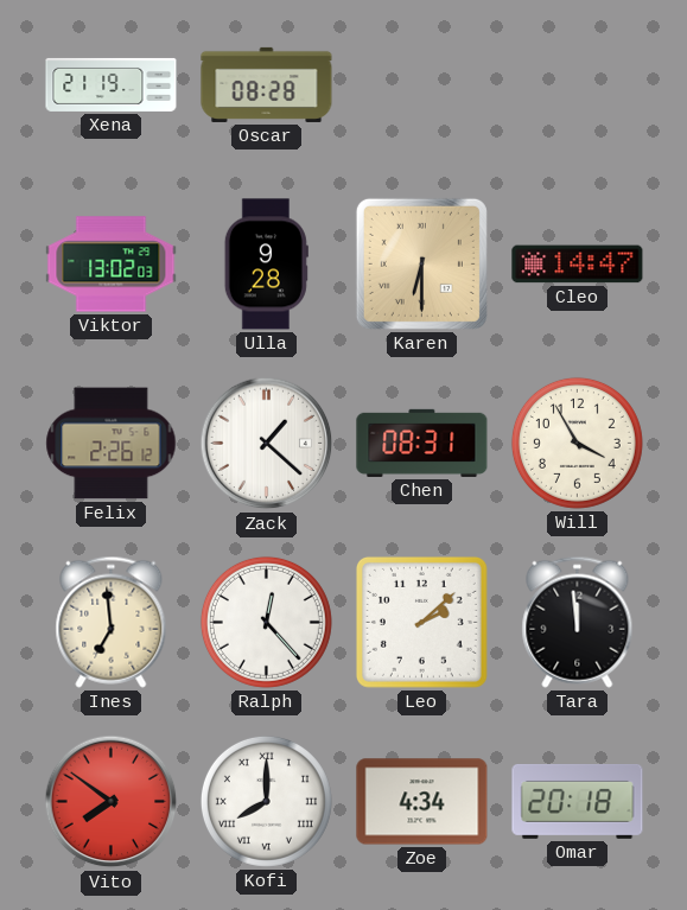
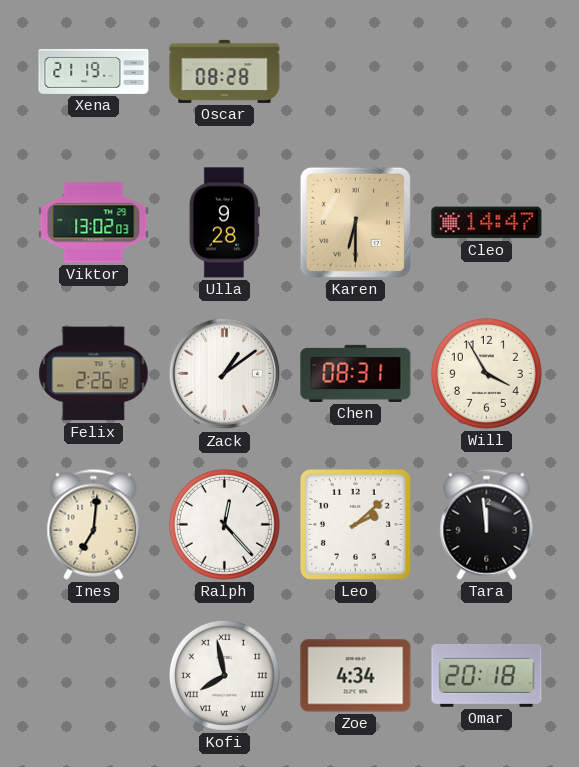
Zack: 1:22 -> 1:09
Ines: 6:59 -> 7:01
Vito: 7:51 -> none
Kofi: 8:00 -> 7:58
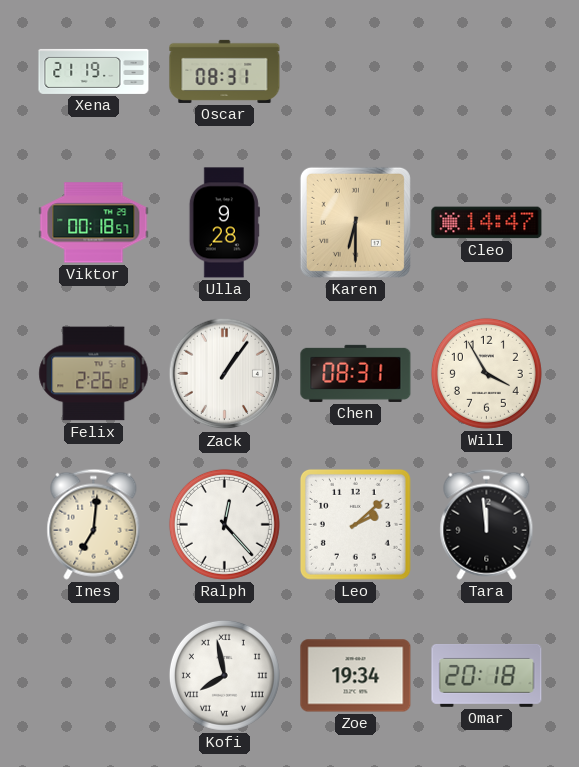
Oscar: 08:28 -> 08:31
Viktor: 13:02 -> 00:18
Zack: 1:09 -> 1:06
Zoe: 4:34 -> 19:34
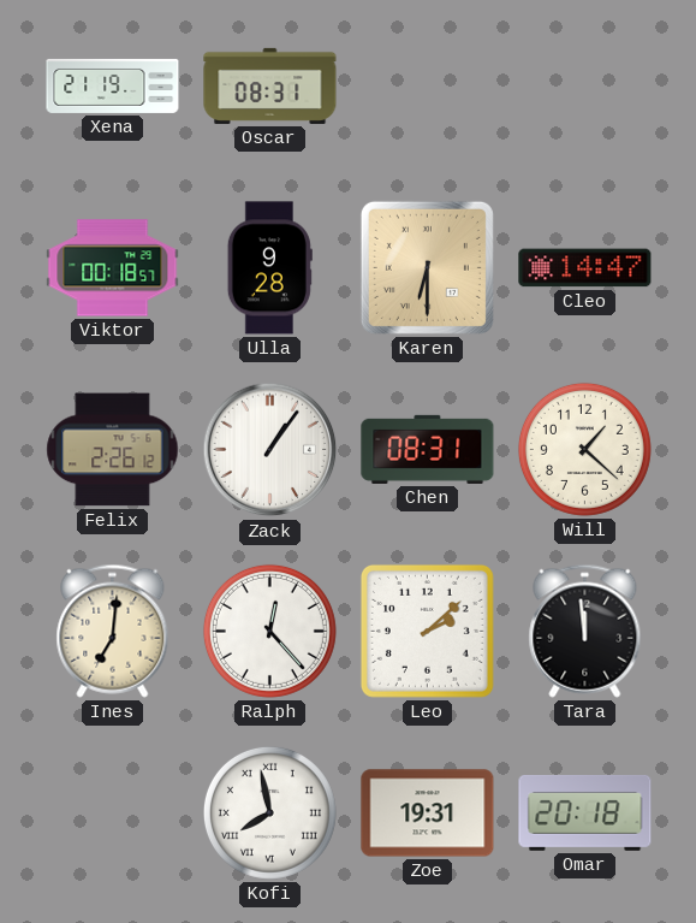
Will: 3:55 -> 1:22
Zoe: 19:34 -> 19:31
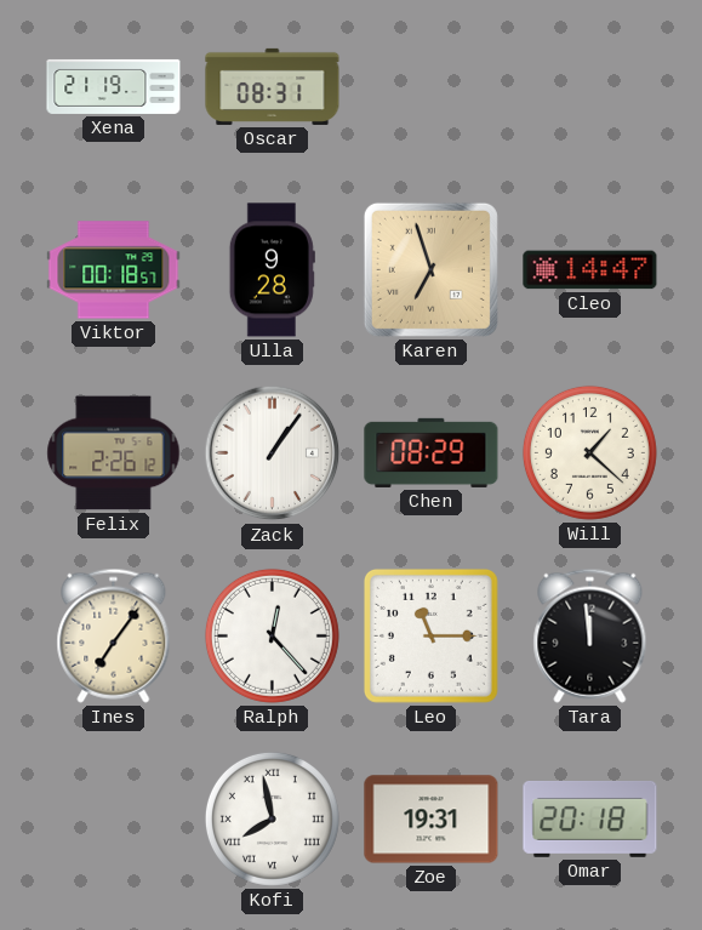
Karen: 6:30 -> 6:57
Chen: 08:31 -> 08:29
Ines: 7:01 -> 7:06
Leo: 2:08 -> 11:15
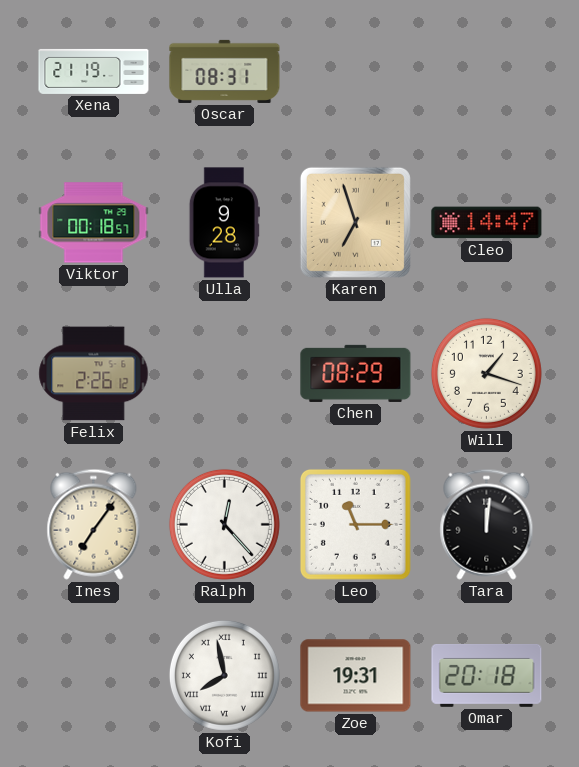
Zack: 1:06 -> none
Will: 1:22 -> 1:18
Tara: 11:59 -> 12:01
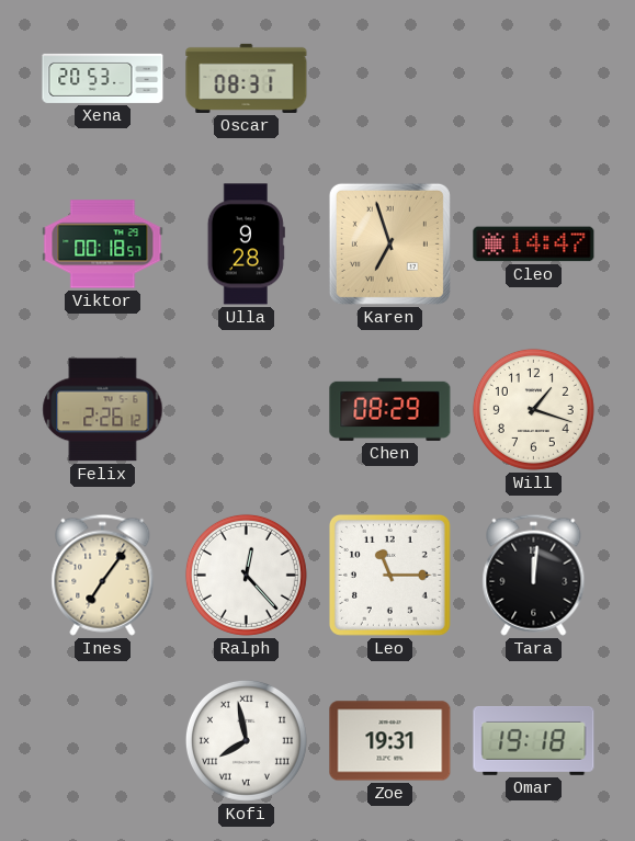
Xena: 21:19 -> 20:53
Omar: 20:18 -> 19:18
